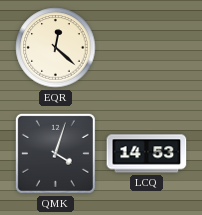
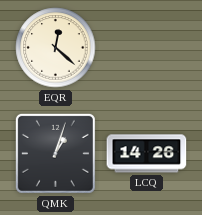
QMK: 4:03 -> 1:03
LCQ: 14:53 -> 14:26
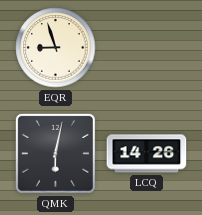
EQR: 12:22 -> 8:57
QMK: 1:03 -> 6:02
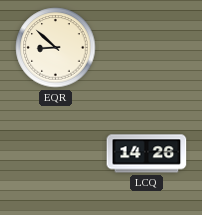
EQR: 8:57 -> 8:52
QMK: 6:02 -> none
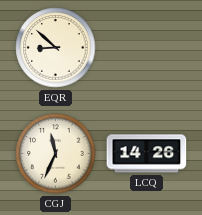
CGJ: none -> 11:34
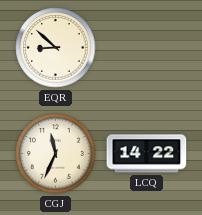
LCQ: 14:26 -> 14:22
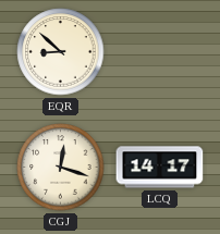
CGJ: 11:34 -> 12:18
LCQ: 14:22 -> 14:17
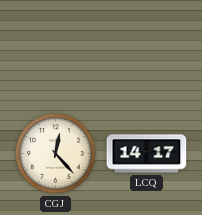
EQR: 8:52 -> none
CGJ: 12:18 -> 12:23
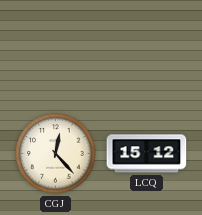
LCQ: 14:17 -> 15:12
